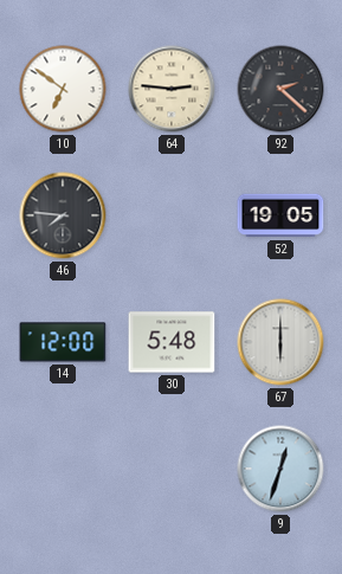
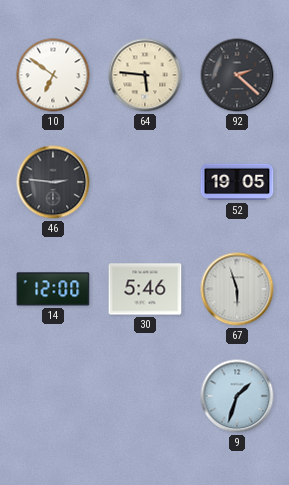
64: 2:46 -> 5:46
46: 7:46 -> 2:46
30: 5:48 -> 5:46
67: 6:00 -> 5:57
9: 12:33 -> 1:33
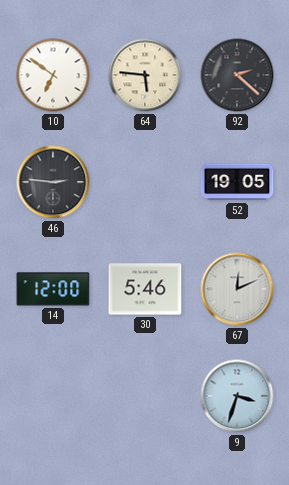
67: 5:57 -> 12:11
9: 1:33 -> 3:33
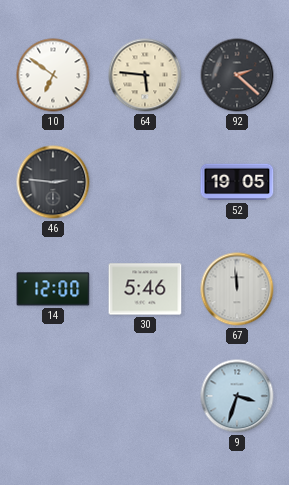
67: 12:11 -> 11:59
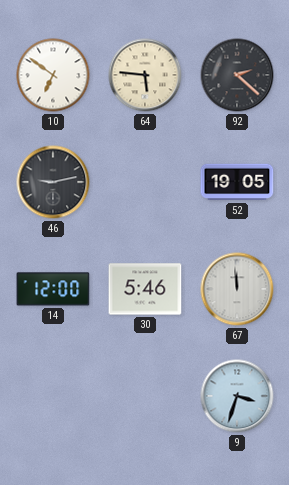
46: 2:46 -> 9:13
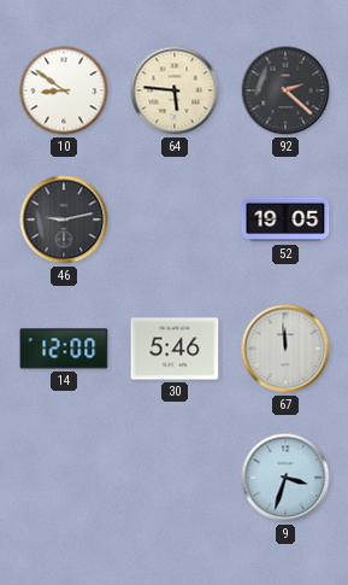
10: 6:51 -> 8:51
